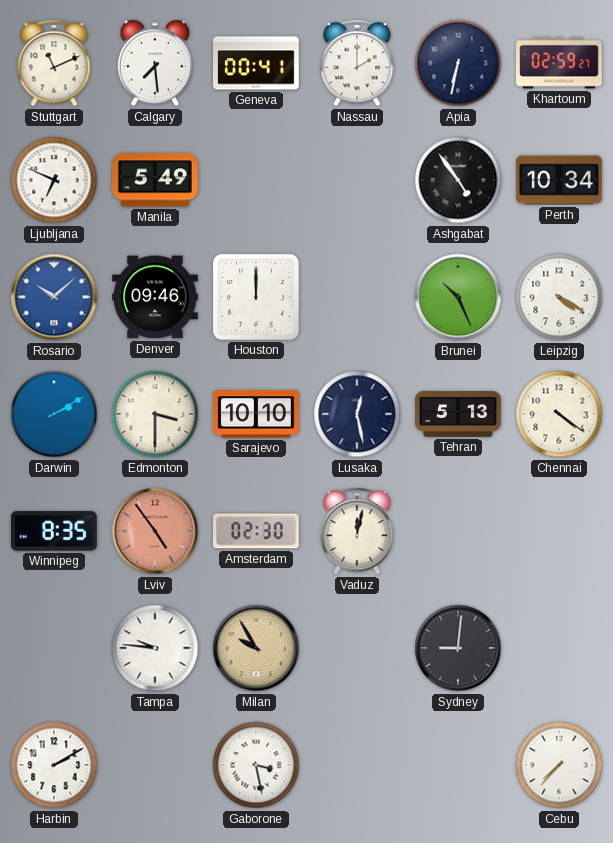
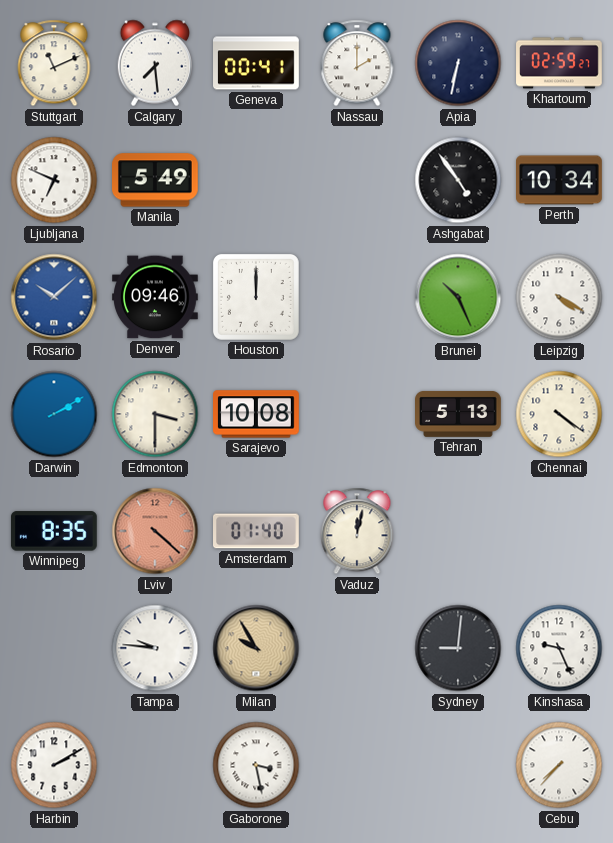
Sarajevo: 10:10 -> 10:08
Lusaka: 12:28 -> none
Lviv: 4:54 -> 4:22
Amsterdam: 02:30 -> 01:40
Kinshasa: none -> 9:26
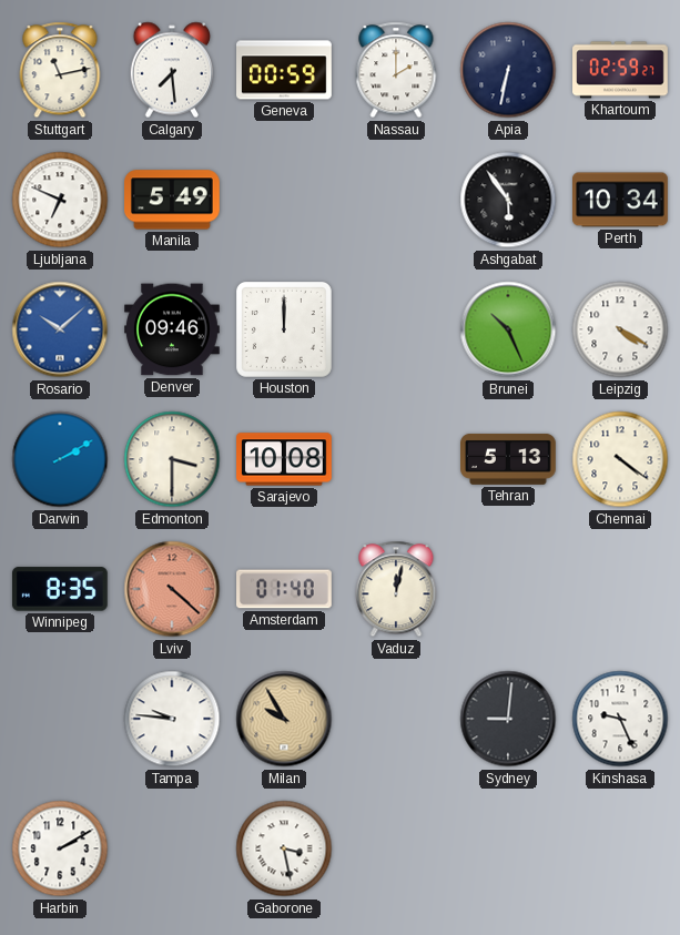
Stuttgart: 11:11 -> 11:13
Geneva: 00:41 -> 00:59
Ashgabat: 4:54 -> 5:54
Cebu: 7:37 -> none
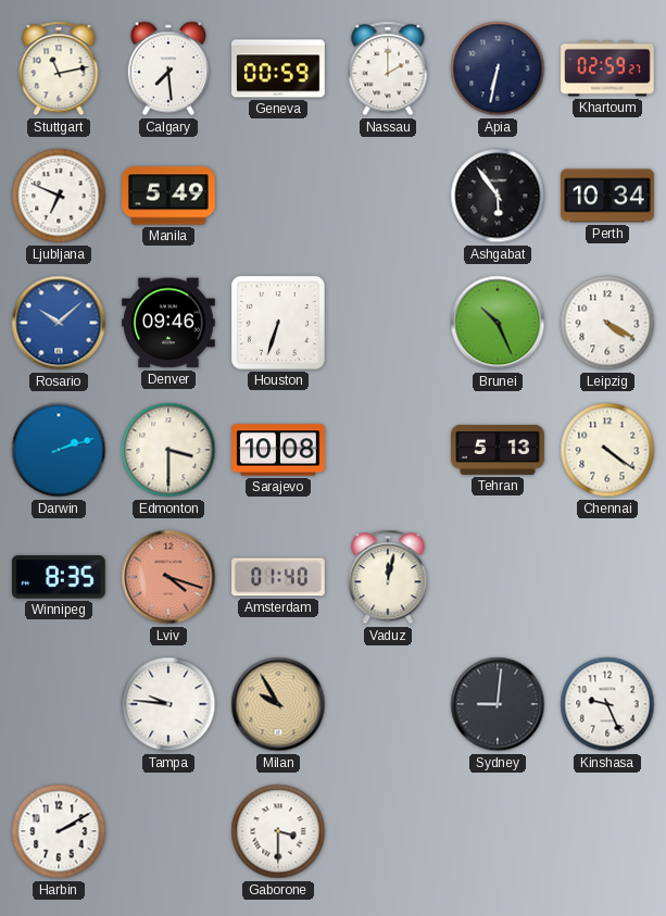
Houston: 12:00 -> 6:33
Darwin: 2:10 -> 2:12
Lviv: 4:22 -> 4:18
Gaborone: 3:28 -> 3:30
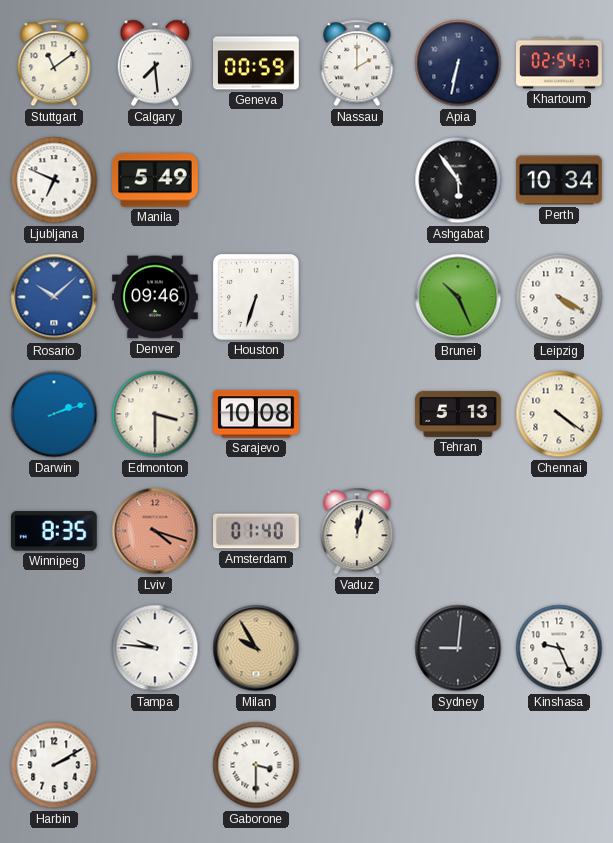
Stuttgart: 11:13 -> 11:09
Khartoum: 02:59 -> 02:54
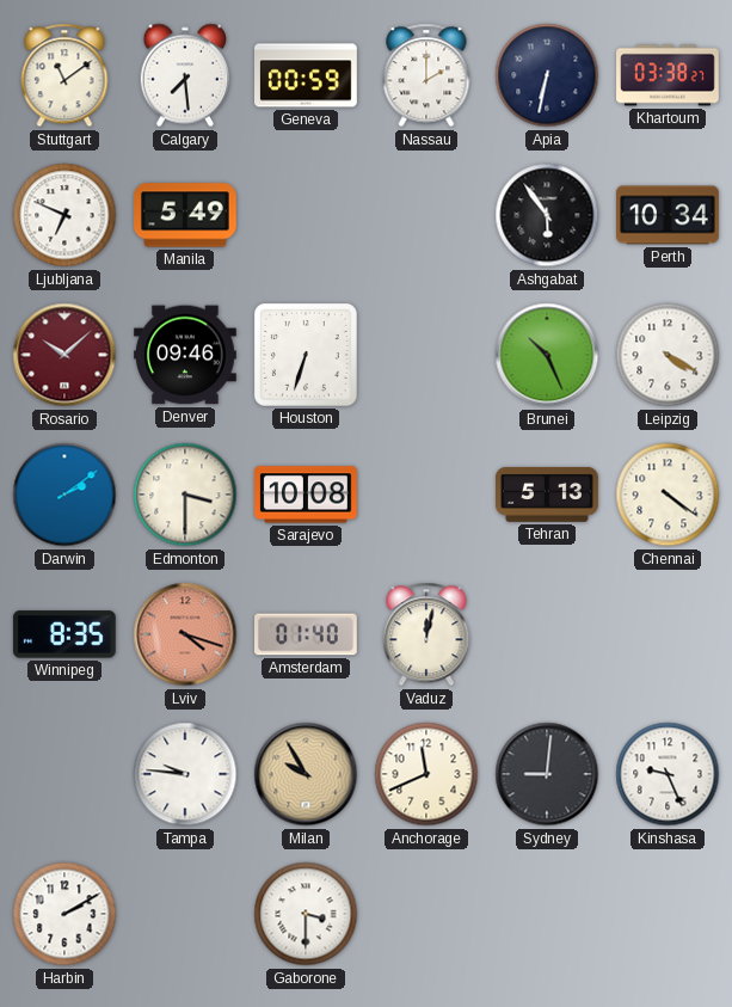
Khartoum: 02:54 -> 03:38
Rosario dial: blue -> burgundy
Darwin: 2:12 -> 2:09
Anchorage: none -> 11:41
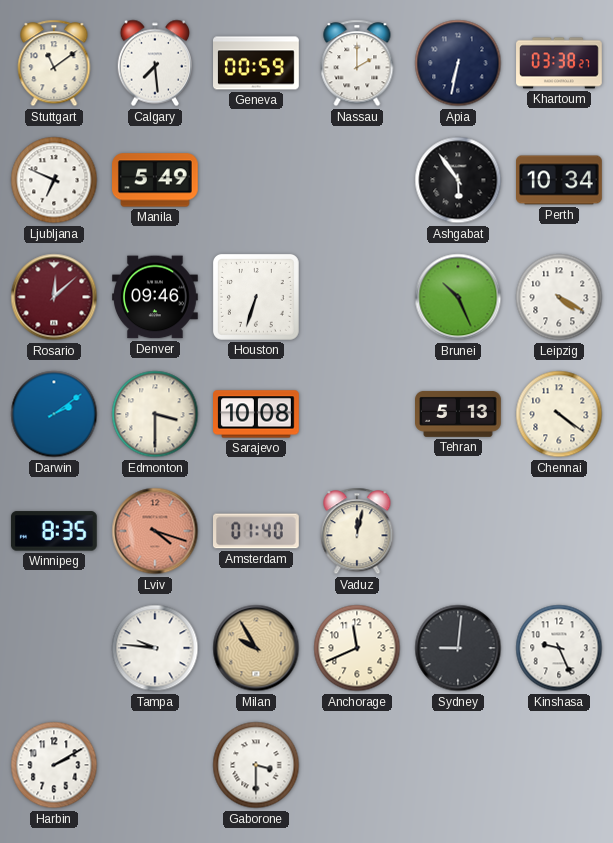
Rosario: 10:08 -> 12:08
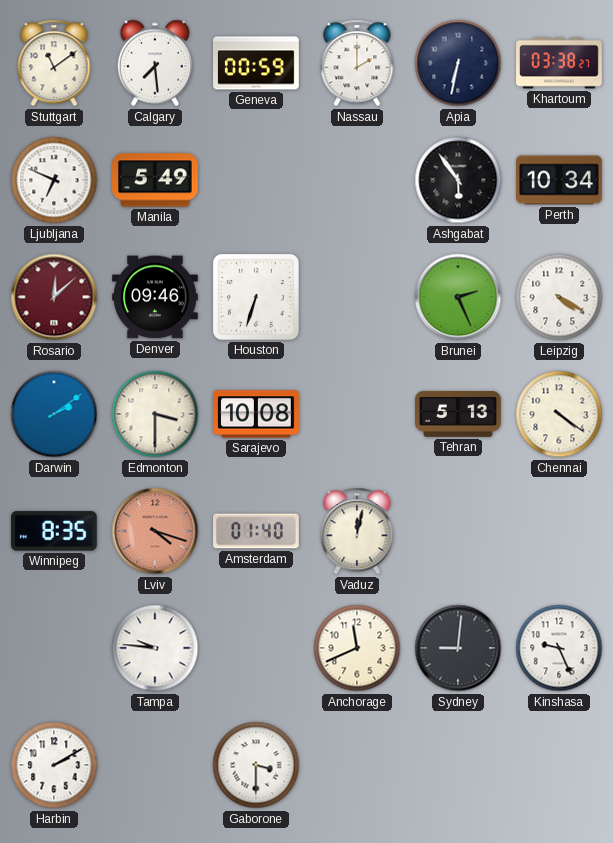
Brunei: 10:26 -> 2:26
Milan: 9:55 -> none
